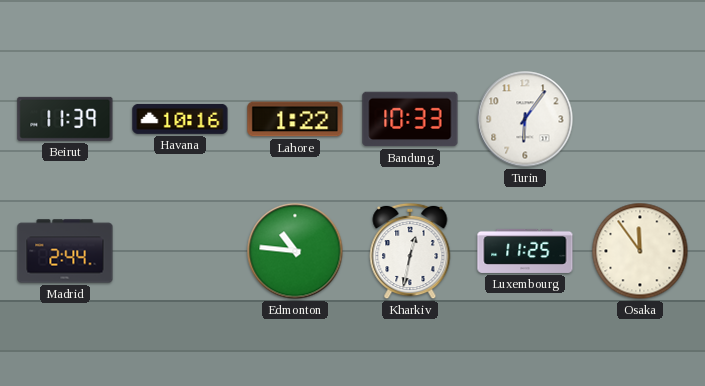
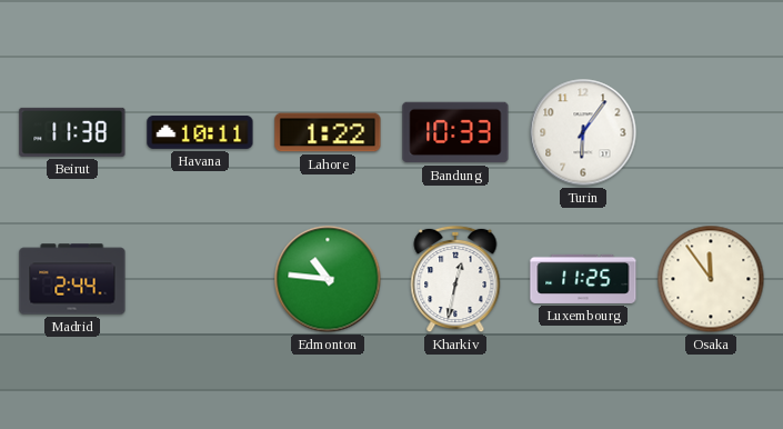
Beirut: 11:39 -> 11:38
Havana: 10:16 -> 10:11
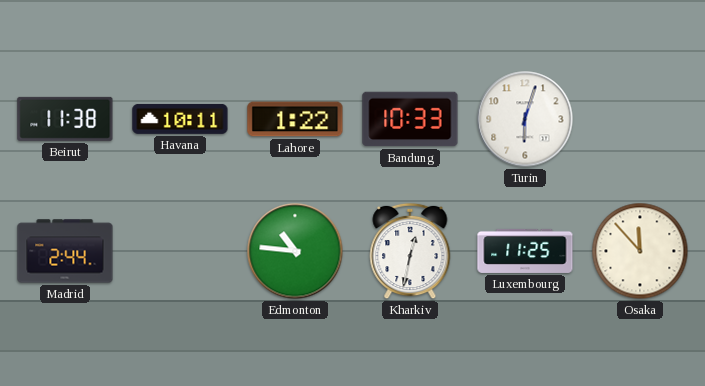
Turin: 6:06 -> 6:03
Osaka: 11:54 -> 11:53
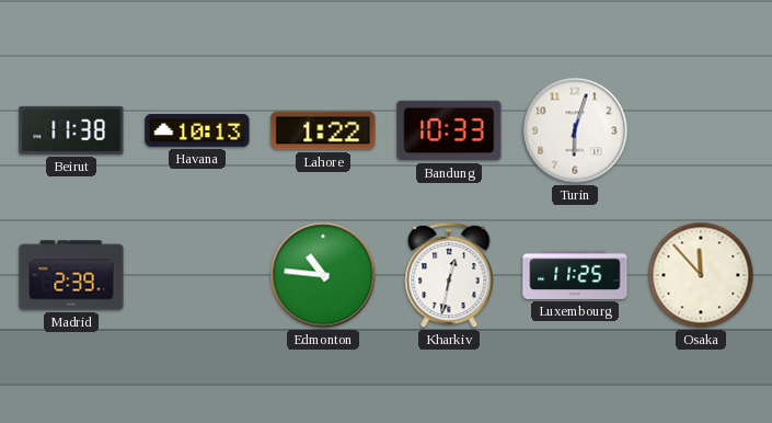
Havana: 10:11 -> 10:13
Madrid: 2:44 -> 2:39
